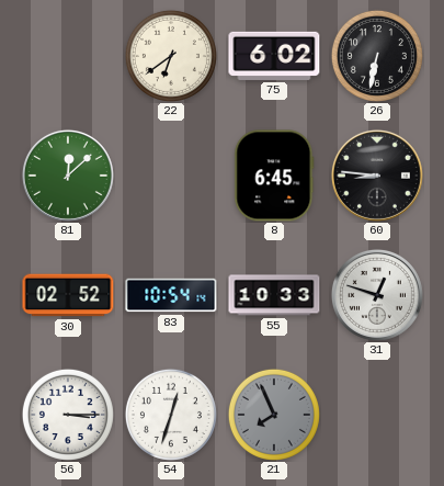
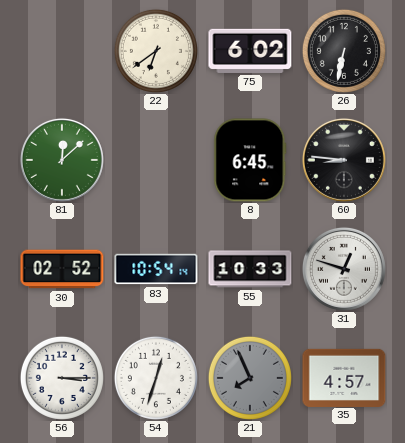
35: none -> 4:57
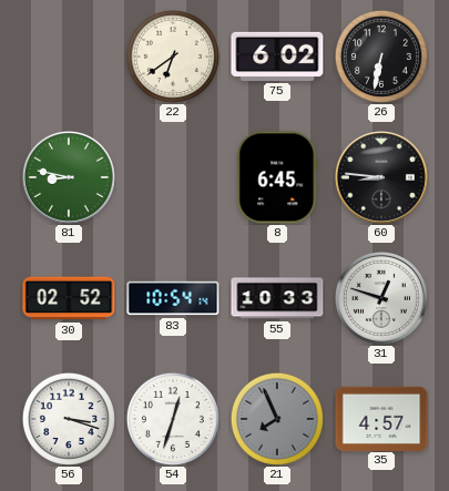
81: 12:08 -> 8:47
56: 3:15 -> 3:18
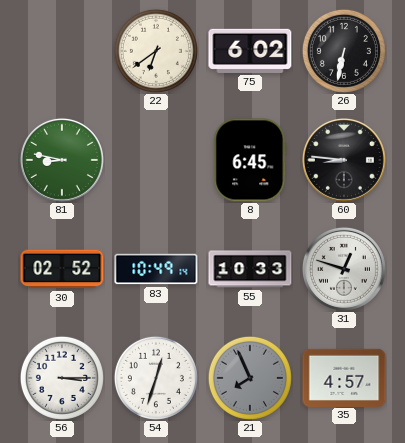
83: 10:54 -> 10:49
56: 3:18 -> 3:15
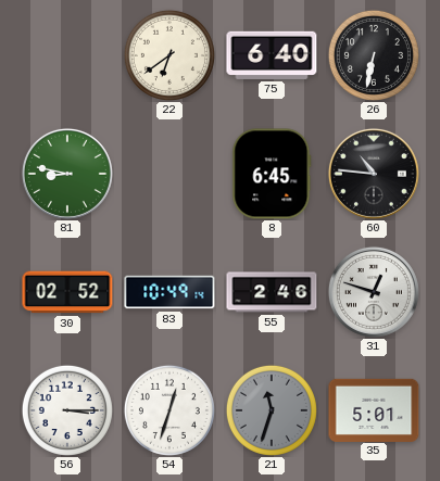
75: 6:02 -> 6:40
60: 8:46 -> 10:46
55: 10:33 -> 2:46
21: 7:56 -> 11:33
35: 4:57 -> 5:01
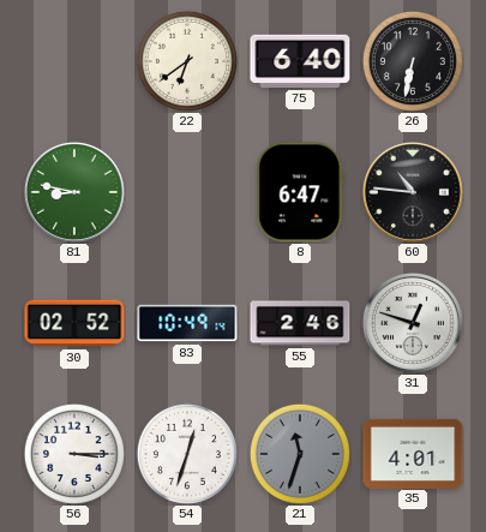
8: 6:45 -> 6:47
35: 5:01 -> 4:01
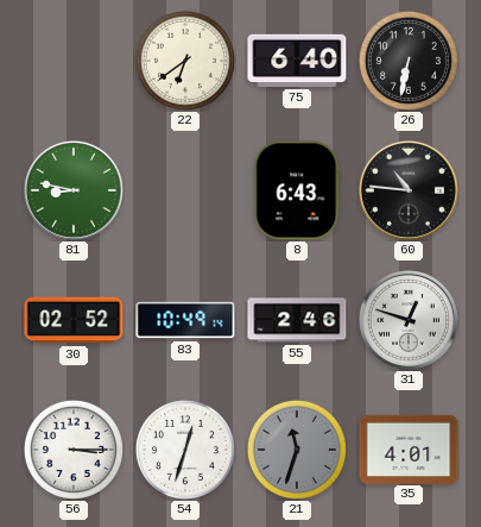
8: 6:47 -> 6:43
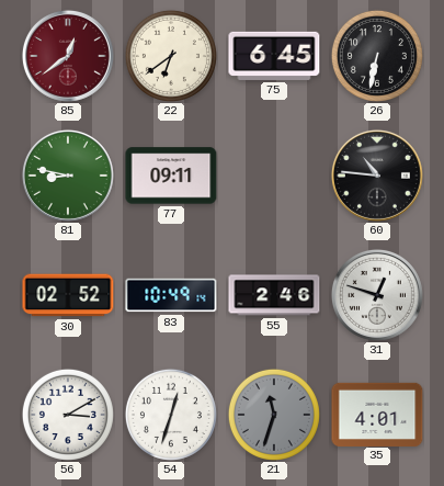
85: none -> 12:39
75: 6:40 -> 6:45
77: none -> 09:11
8: 6:43 -> none
56: 3:15 -> 3:10
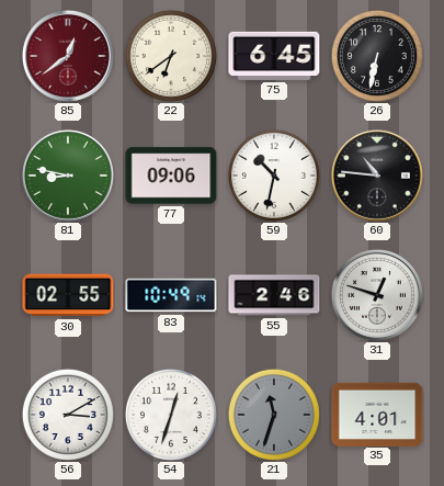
77: 09:11 -> 09:06
59: none -> 10:32
30: 02:52 -> 02:55
